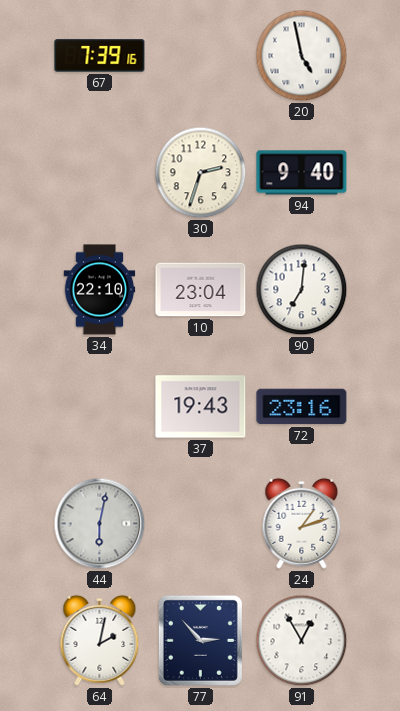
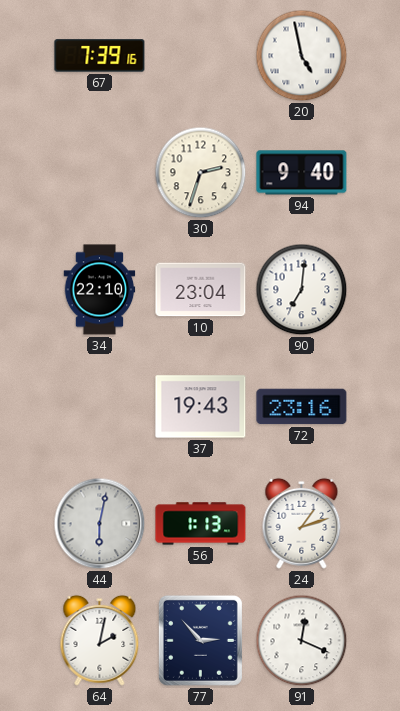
56: none -> 1:13
91: 12:55 -> 12:19
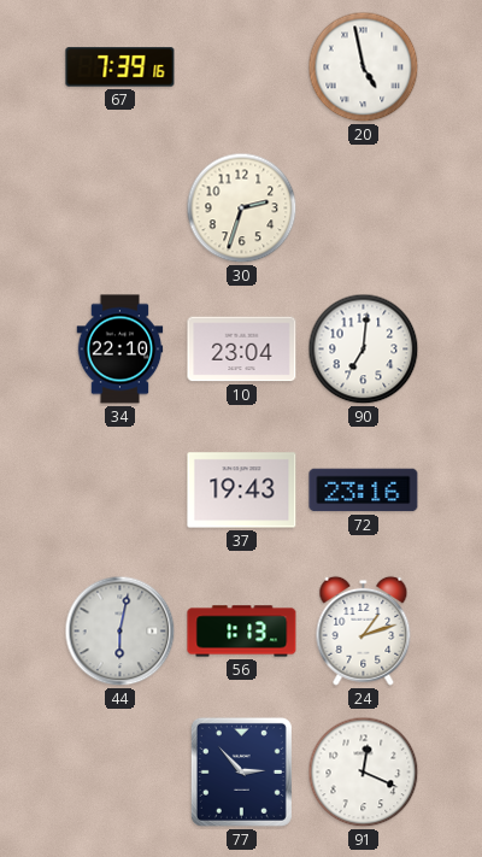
94: 9:40 -> none
64: 2:02 -> none
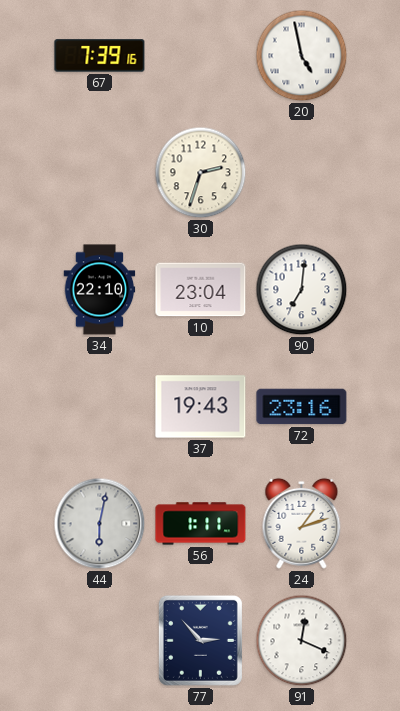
56: 1:13 -> 1:11
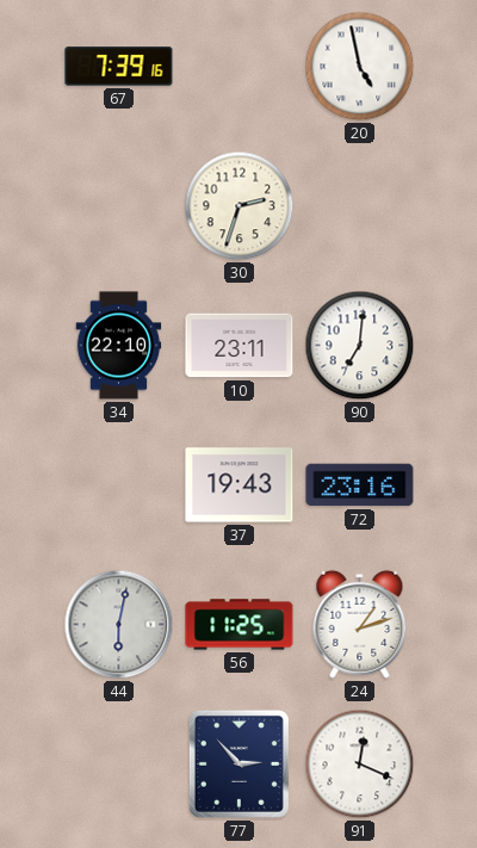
10: 23:04 -> 23:11
56: 1:11 -> 11:25
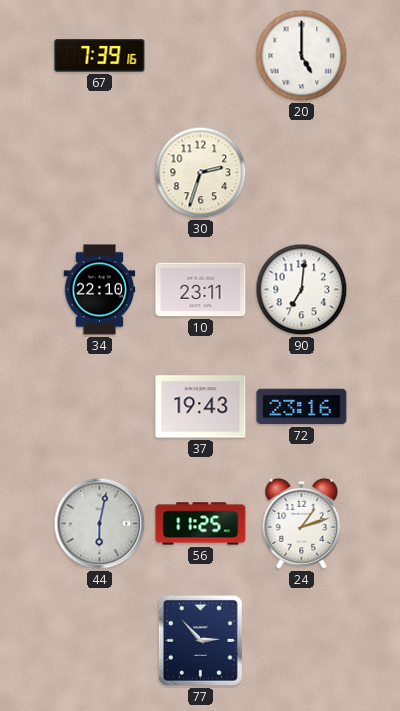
20: 4:58 -> 5:00
91: 12:19 -> none
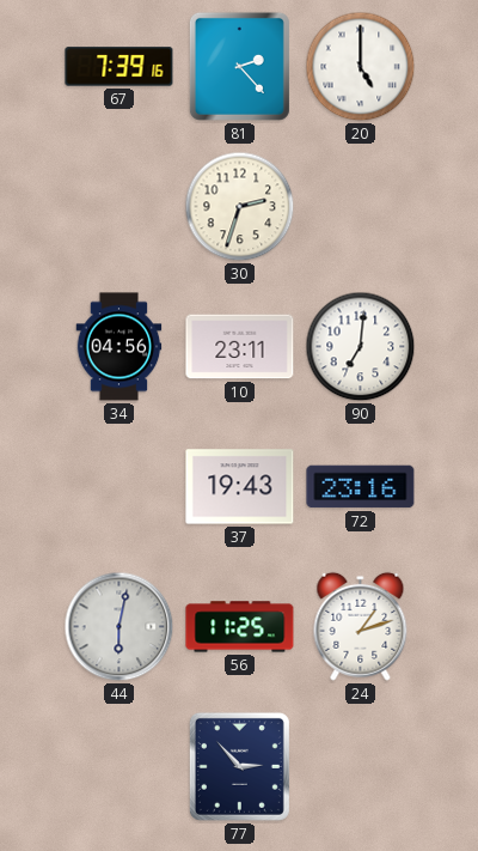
81: none -> 2:23
34: 22:10 -> 04:56
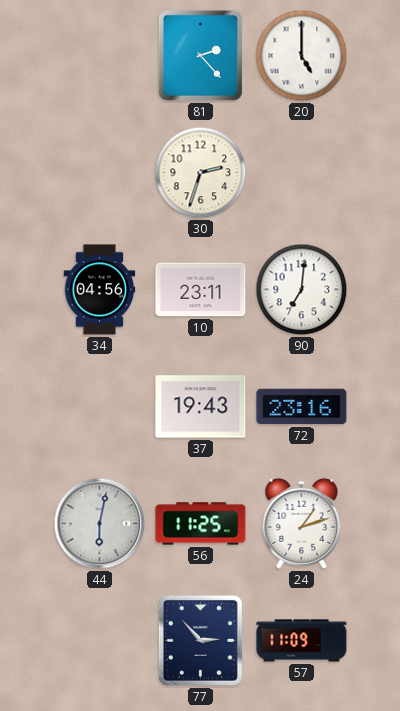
67: 7:39 -> none
57: none -> 11:09
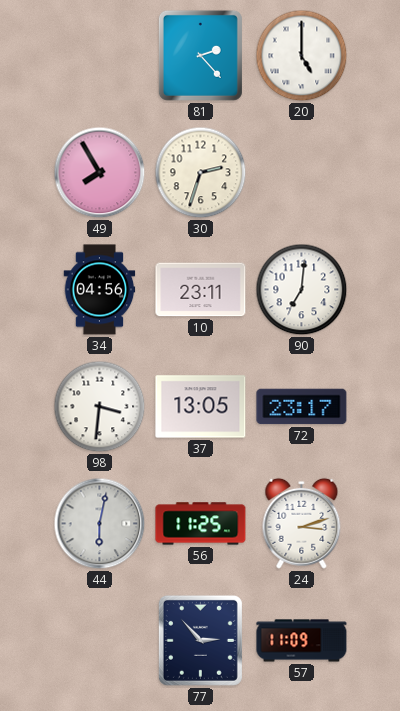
49: none -> 7:55
98: none -> 3:31
37: 19:43 -> 13:05
72: 23:16 -> 23:17
24: 1:12 -> 3:12
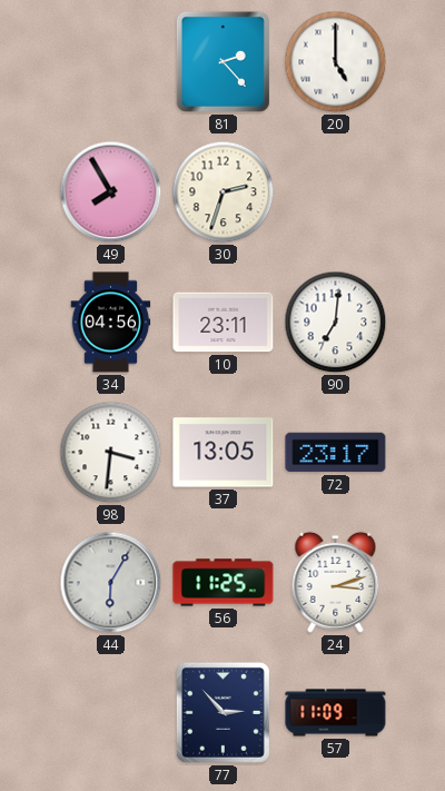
44: 6:02 -> 6:05
